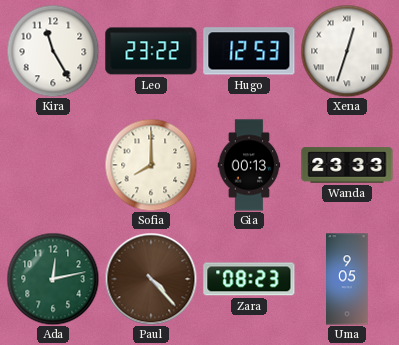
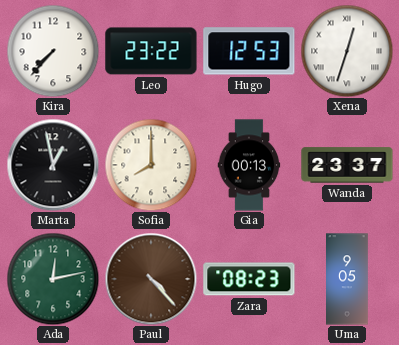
Kira: 11:25 -> 7:37
Marta: none -> 12:58
Wanda: 23:33 -> 23:37
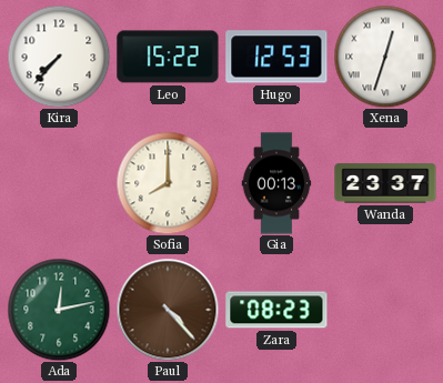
Leo: 23:22 -> 15:22
Marta: 12:58 -> none
Uma: 9:05 -> none
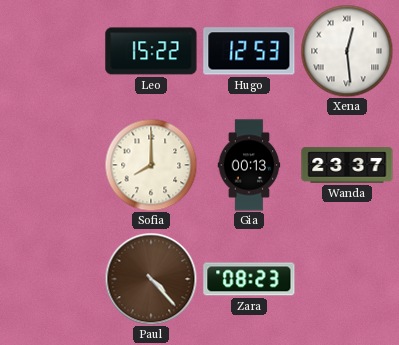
Kira: 7:37 -> none
Xena: 12:33 -> 12:29
Ada: 12:13 -> none
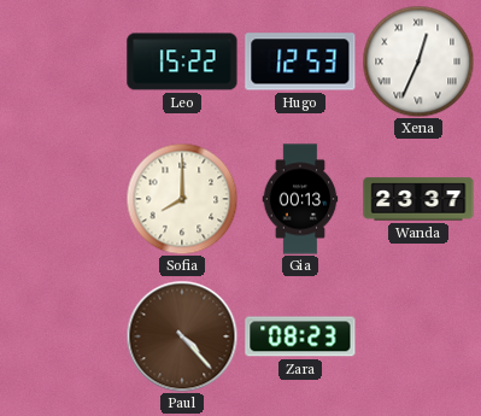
Xena: 12:29 -> 12:34
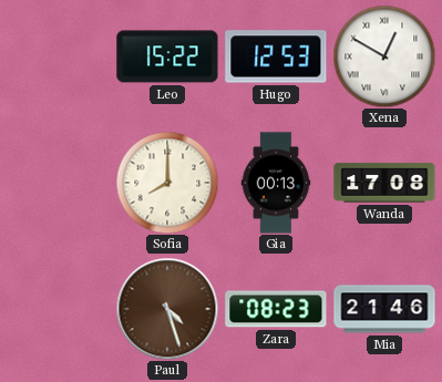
Xena: 12:34 -> 12:50
Wanda: 23:37 -> 17:08
Paul: 4:23 -> 4:27
Mia: none -> 21:46
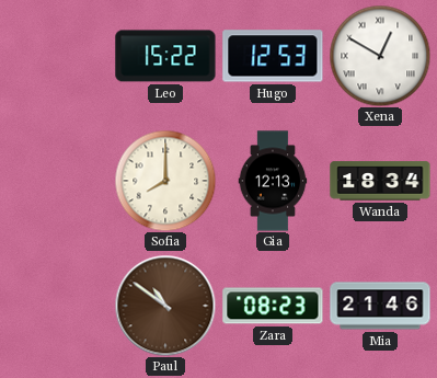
Gia: 00:13 -> 12:13
Wanda: 17:08 -> 18:34
Paul: 4:27 -> 10:51
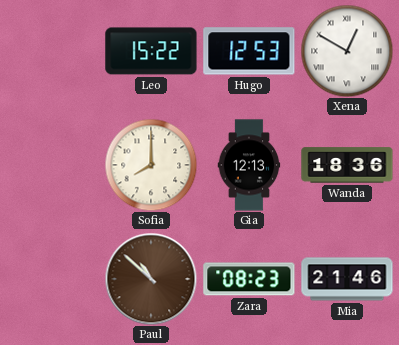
Wanda: 18:34 -> 18:36
Paul: 10:51 -> 10:52
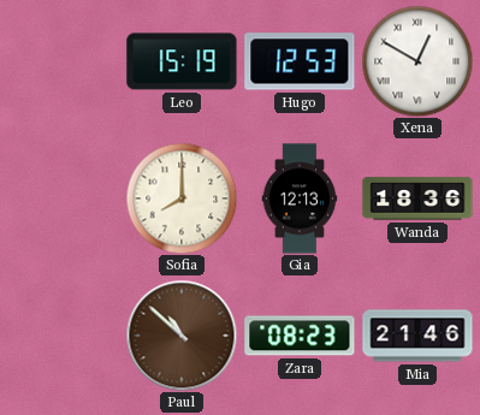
Leo: 15:22 -> 15:19
